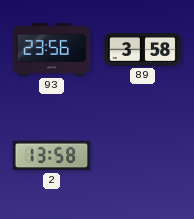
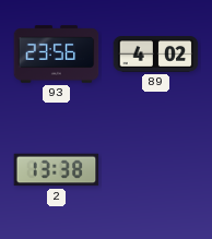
89: 3:58 -> 4:02
2: 13:58 -> 13:38
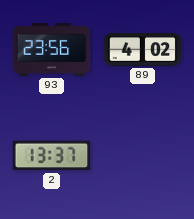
2: 13:38 -> 13:37
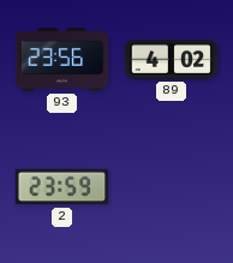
2: 13:37 -> 23:59
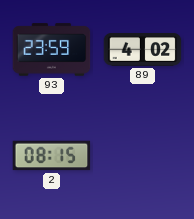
93: 23:56 -> 23:59
2: 23:59 -> 08:15
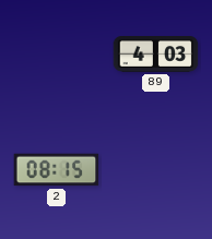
93: 23:59 -> none
89: 4:02 -> 4:03
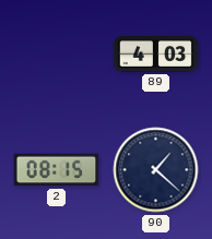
90: none -> 1:22
